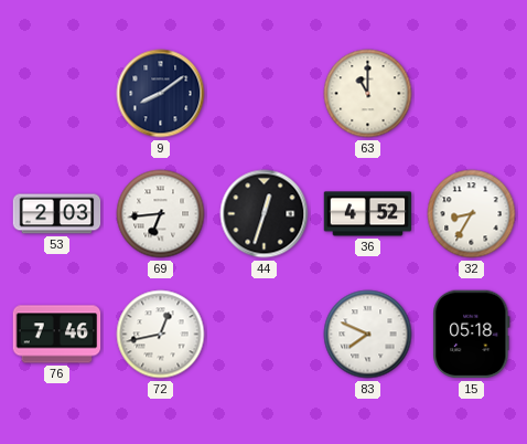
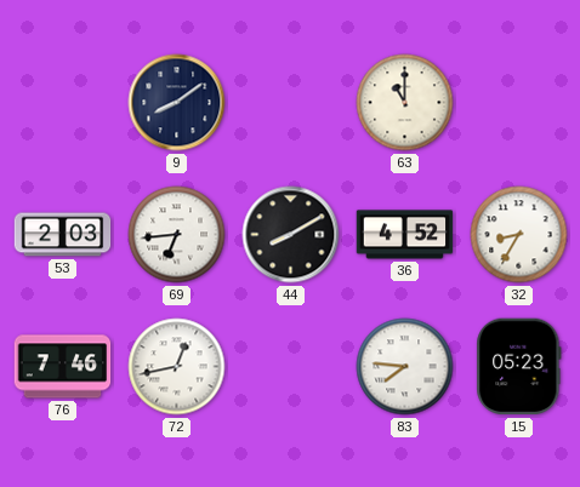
44: 12:33 -> 8:10
83: 7:49 -> 7:46
15: 05:18 -> 05:23
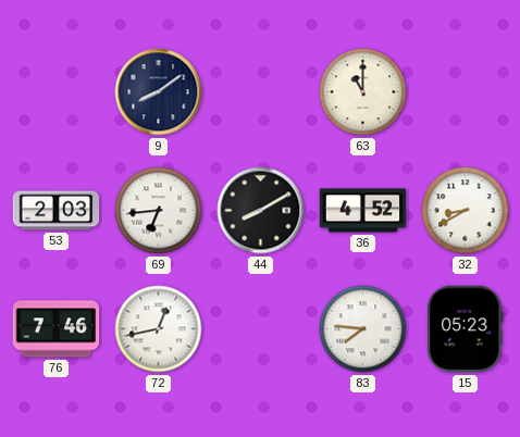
32: 8:35 -> 8:40
